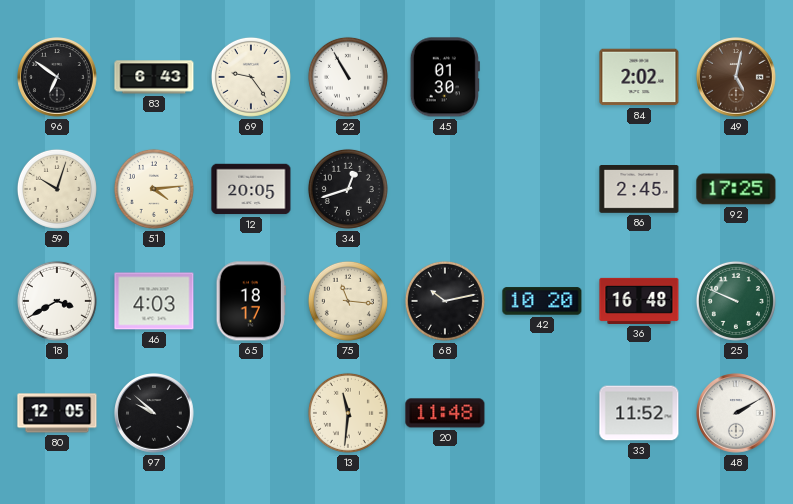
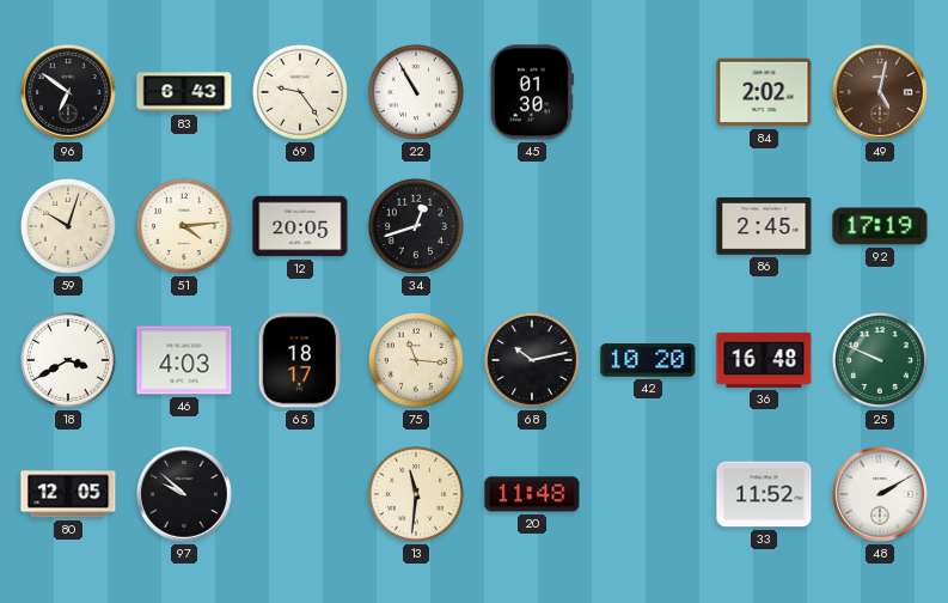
92: 17:25 -> 17:19
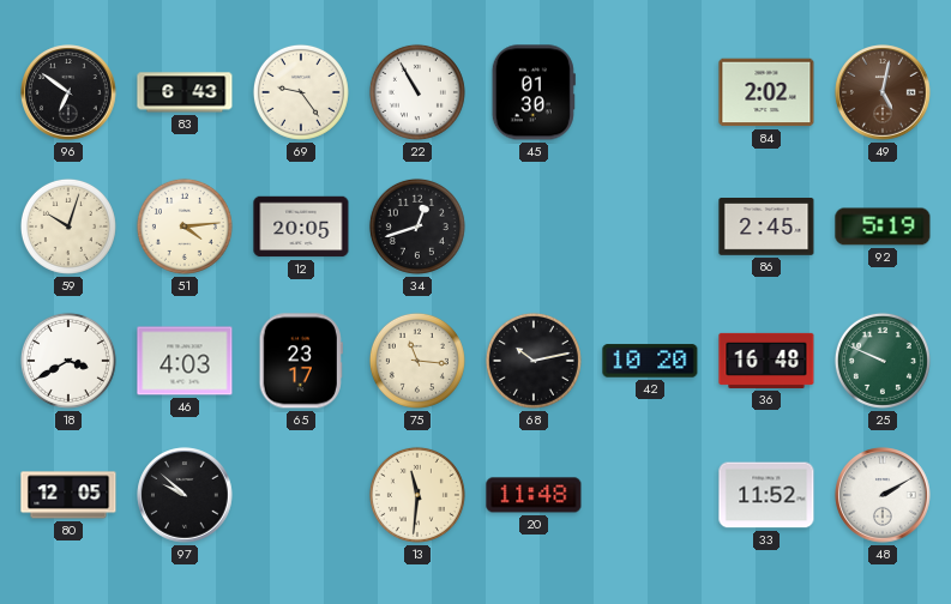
92: 17:19 -> 5:19
65: 18:17 -> 23:17
